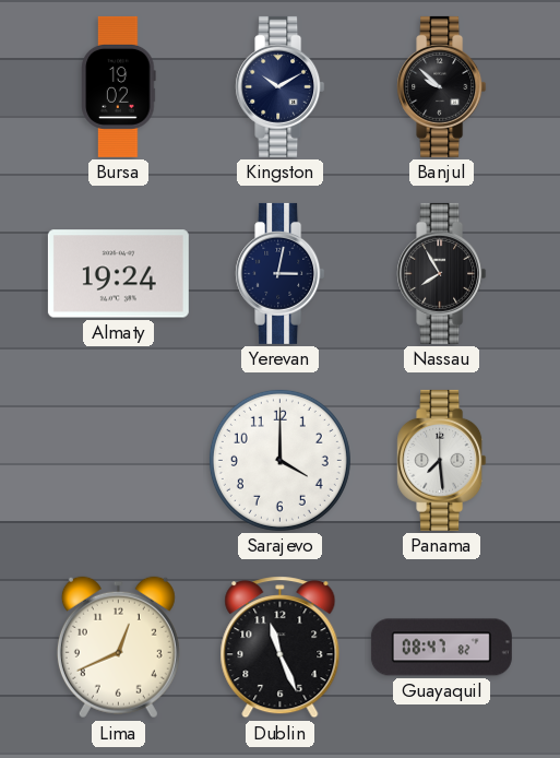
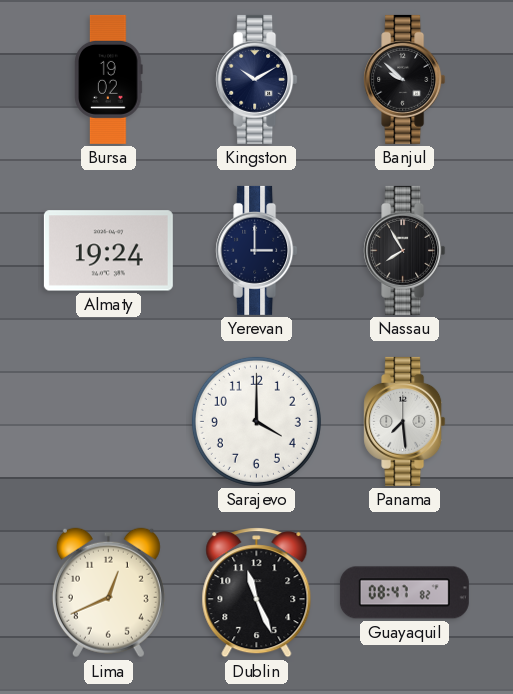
Yerevan: 3:02 -> 3:00
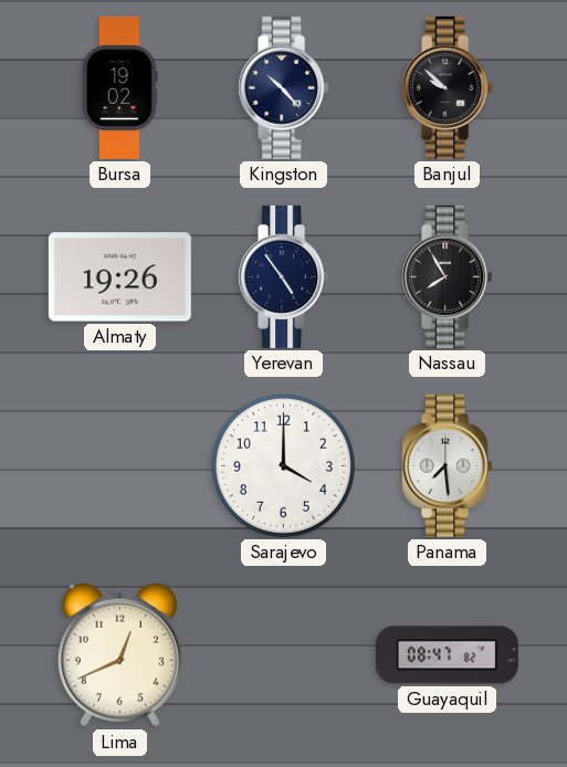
Kingston: 10:10 -> 10:23
Almaty: 19:24 -> 19:26
Yerevan: 3:00 -> 4:54
Dublin: 11:26 -> none
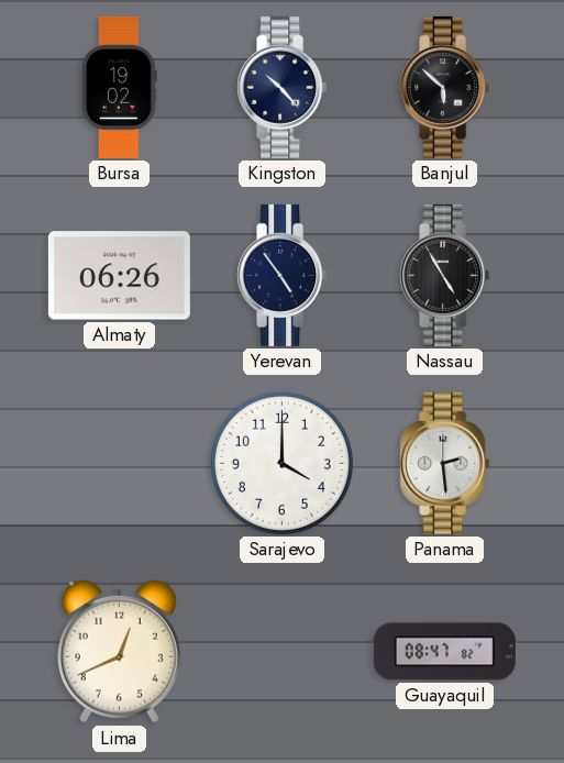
Banjul: 9:52 -> 5:52
Almaty: 19:26 -> 06:26
Nassau: 7:55 -> 4:55
Panama: 7:29 -> 2:29
